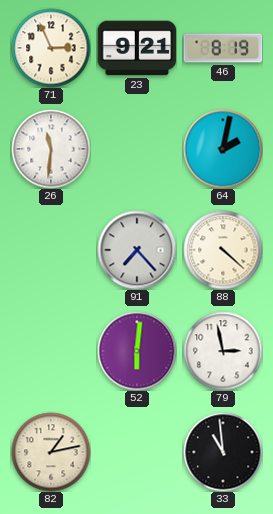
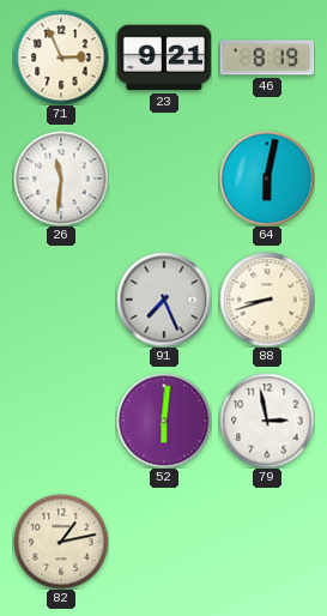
64: 2:02 -> 6:02
91: 7:23 -> 7:26
88: 4:22 -> 8:42
33: 10:59 -> none
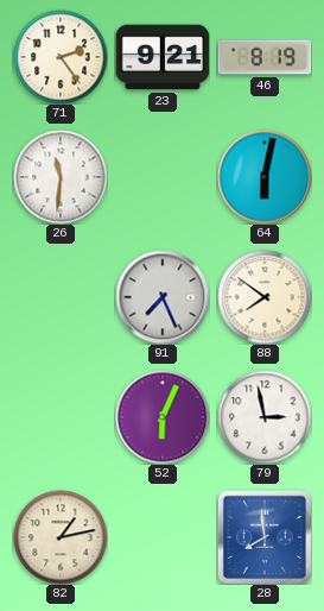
71: 2:56 -> 2:24
88: 8:42 -> 7:51
52: 6:01 -> 6:04
28: none -> 7:59
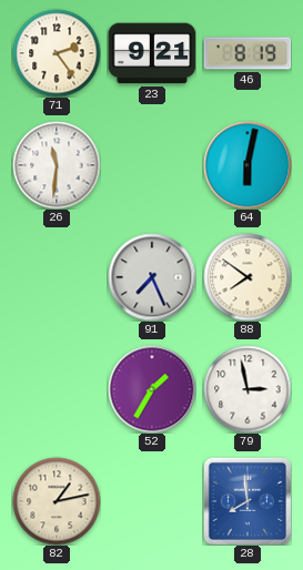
52: 6:04 -> 1:35
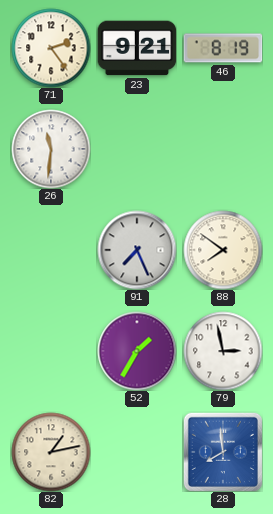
64: 6:02 -> none
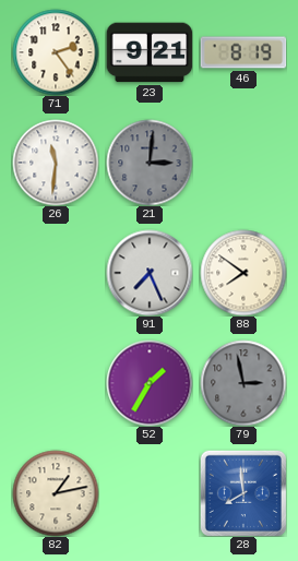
21: none -> 3:01
79 dial: white -> grey
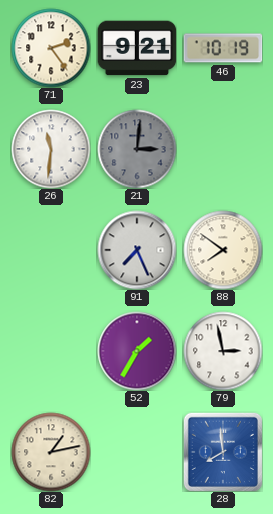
46: 8:19 -> 10:19
79 dial: grey -> white
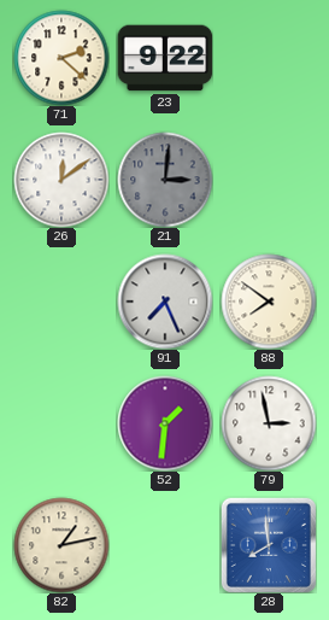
71: 2:24 -> 2:22
23: 9:21 -> 9:22
46: 10:19 -> none
26: 11:31 -> 12:09
52: 1:35 -> 1:31
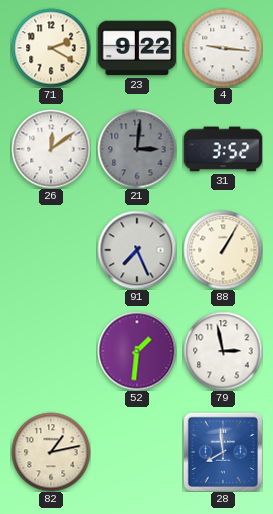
71: 2:22 -> 2:20
4: none -> 9:16
31: none -> 3:52
88: 7:51 -> 1:05
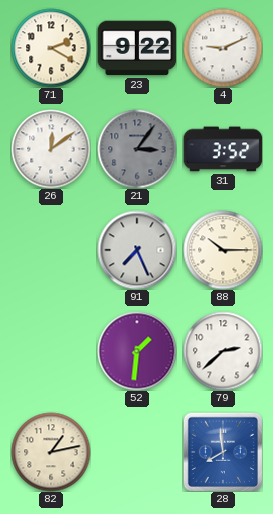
4: 9:16 -> 9:11
21: 3:01 -> 3:06
88: 1:05 -> 10:15
79: 2:58 -> 2:38
